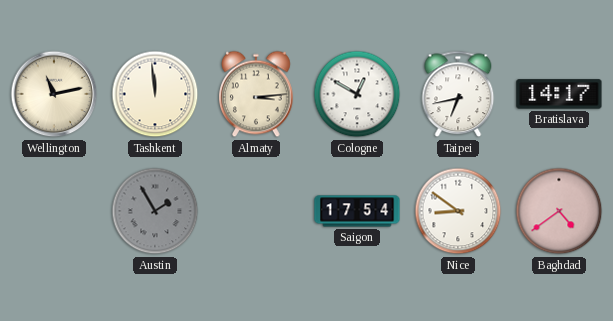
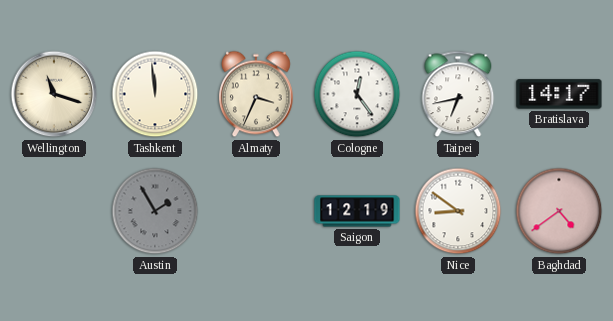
Wellington: 11:13 -> 11:18
Almaty: 3:14 -> 3:34
Cologne: 12:50 -> 12:24
Saigon: 17:54 -> 12:19
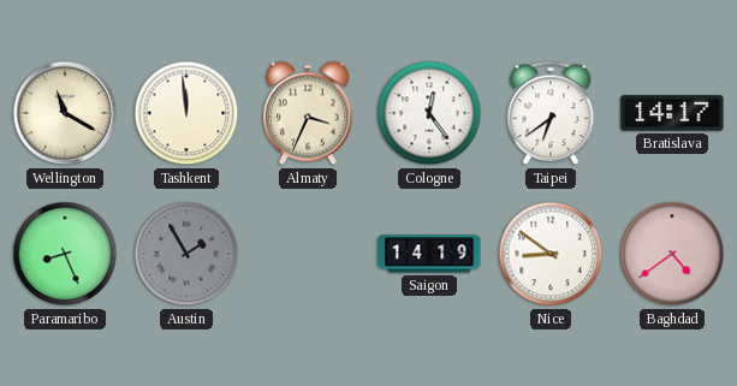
Wellington: 11:18 -> 11:20
Taipei: 6:43 -> 6:39
Paramaribo: none -> 8:26
Saigon: 12:19 -> 14:19
